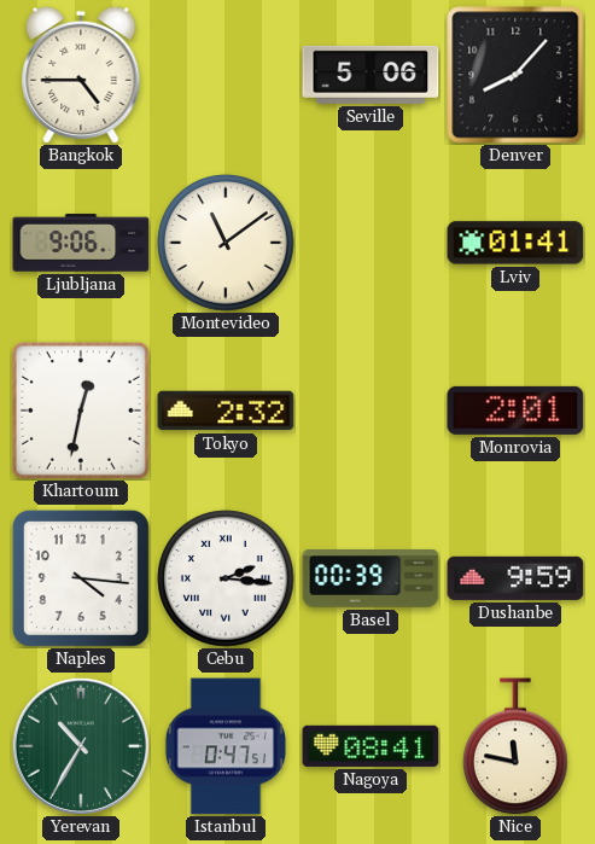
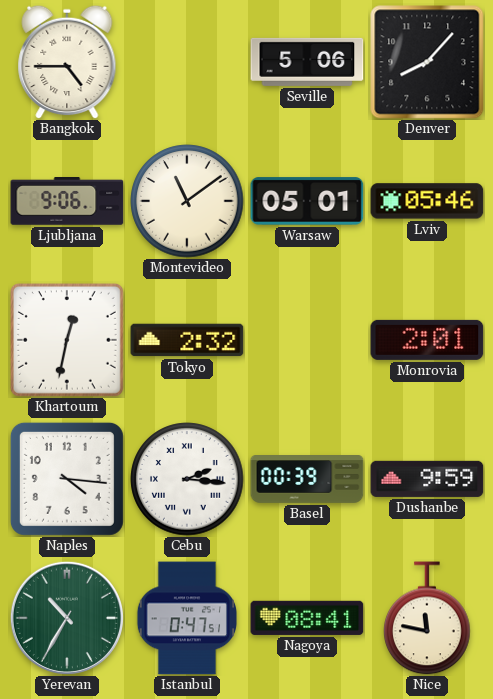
Warsaw: none -> 05:01
Lviv: 01:41 -> 05:46
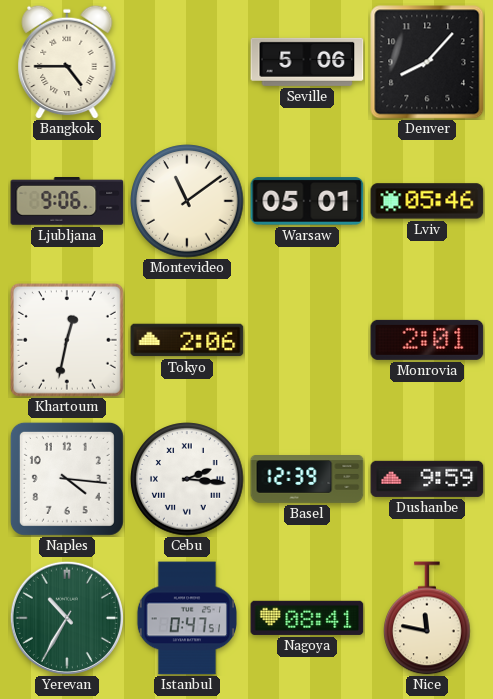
Tokyo: 2:32 -> 2:06
Basel: 00:39 -> 12:39
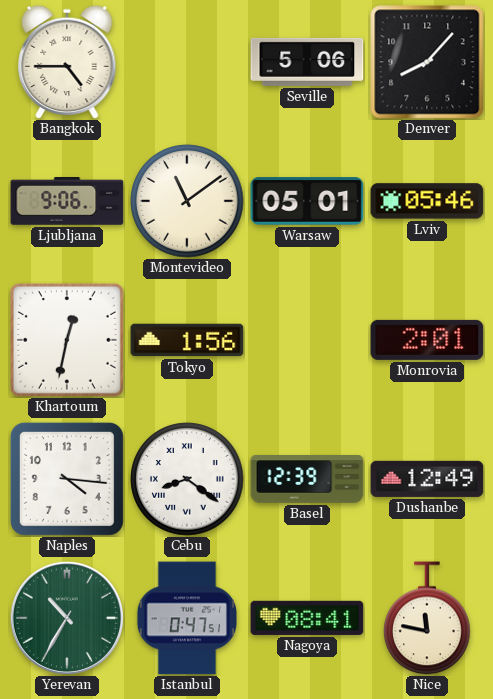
Tokyo: 2:06 -> 1:56
Cebu: 2:16 -> 8:21
Dushanbe: 9:59 -> 12:49
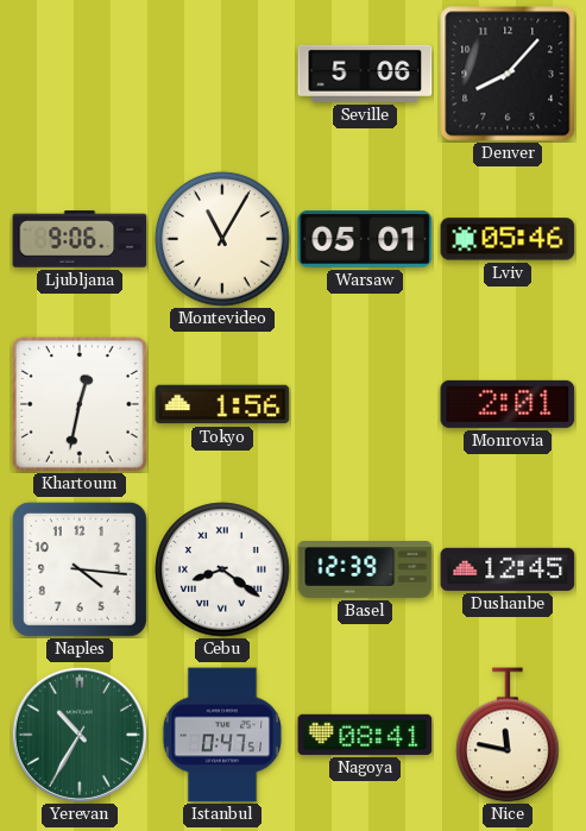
Bangkok: 4:45 -> none
Montevideo: 11:09 -> 11:05
Dushanbe: 12:49 -> 12:45
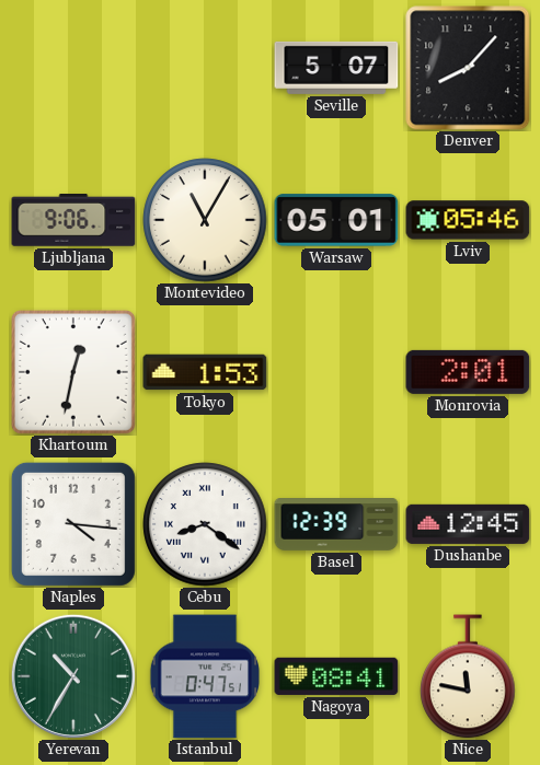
Seville: 5:06 -> 5:07
Tokyo: 1:56 -> 1:53
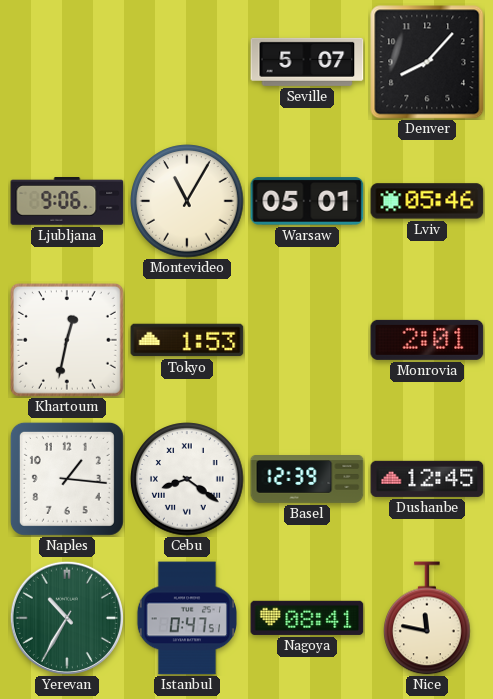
Naples: 4:16 -> 1:16
